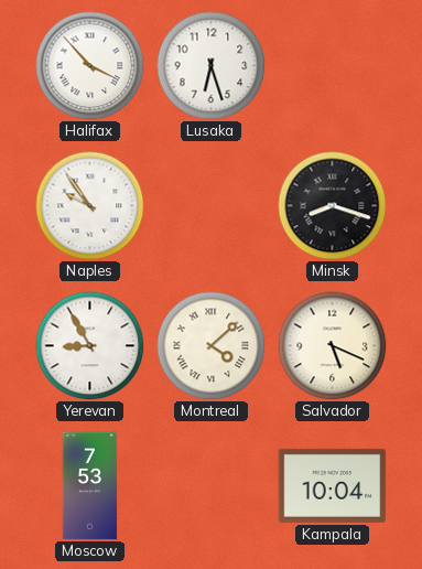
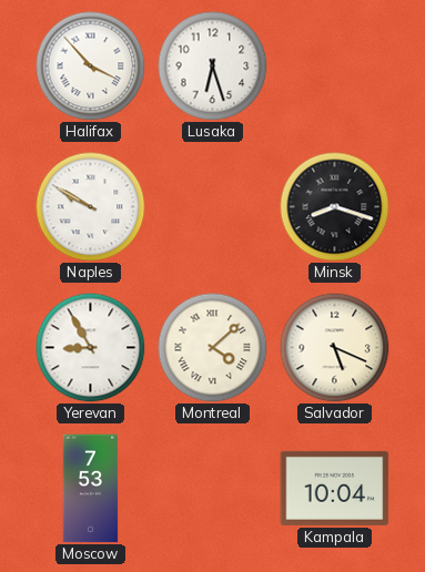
Naples: 9:54 -> 9:50
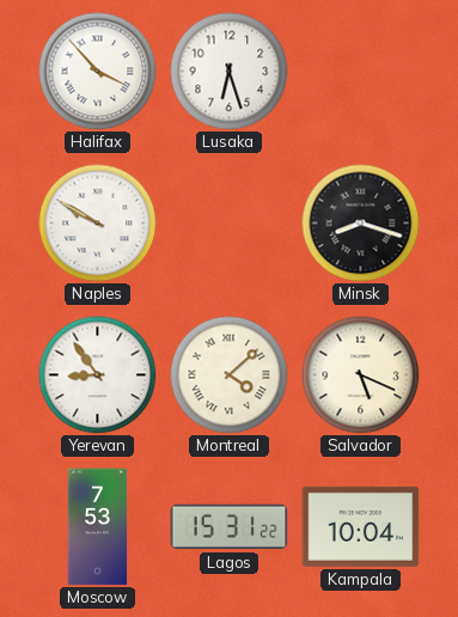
Yerevan: 8:55 -> 8:54
Lagos: none -> 15:31
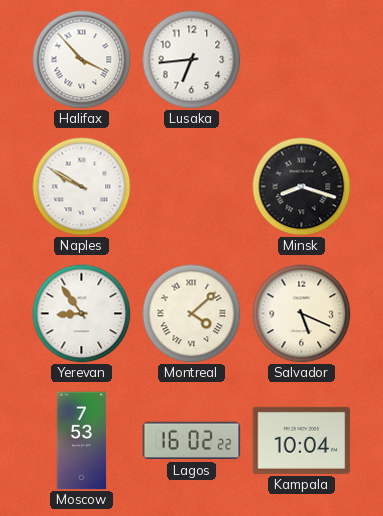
Lusaka: 6:27 -> 6:44
Lagos: 15:31 -> 16:02
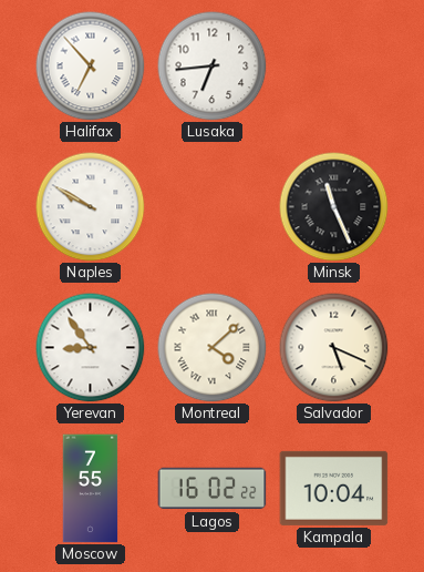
Halifax: 3:53 -> 6:53
Minsk: 8:18 -> 11:26
Moscow: 7:53 -> 7:55
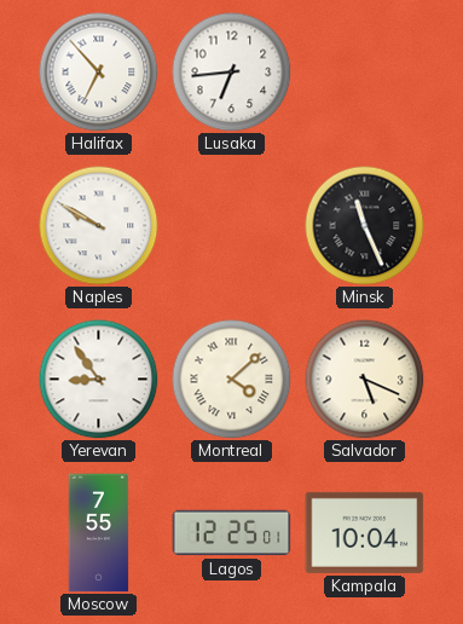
Lagos: 16:02 -> 12:25
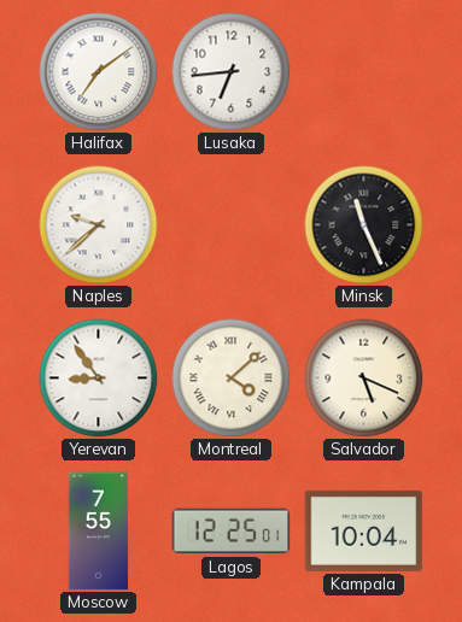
Halifax: 6:53 -> 7:09
Naples: 9:50 -> 9:38
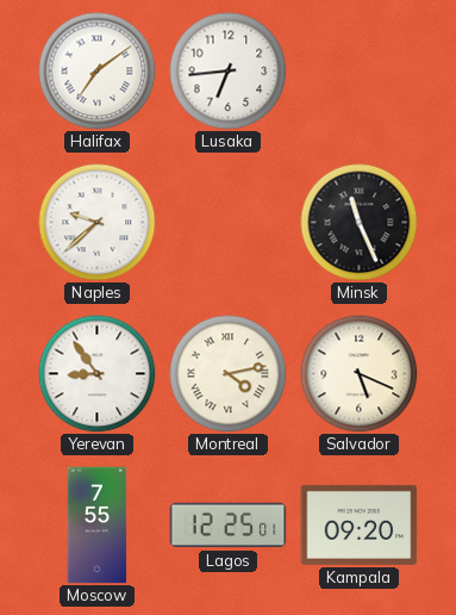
Montreal: 4:08 -> 4:13
Kampala: 10:04 -> 09:20
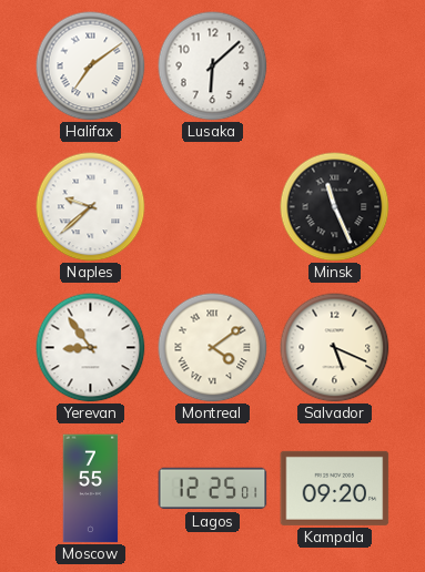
Lusaka: 6:44 -> 6:08
Montreal: 4:13 -> 4:09
